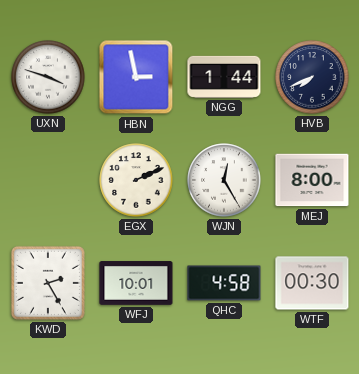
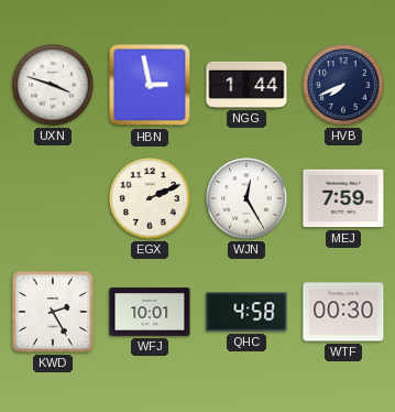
MEJ: 8:00 -> 7:59
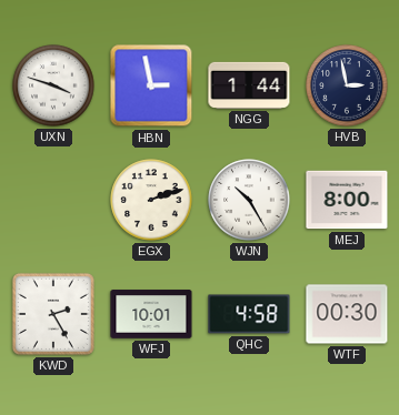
HVB: 7:41 -> 2:58
EGX: 2:11 -> 2:12
WJN: 12:25 -> 10:25
MEJ: 7:59 -> 8:00
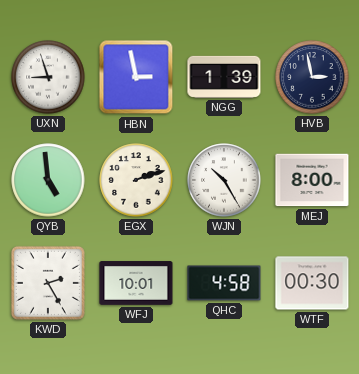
UXN: 3:48 -> 8:57
NGG: 1:44 -> 1:39
QYB: none -> 4:59
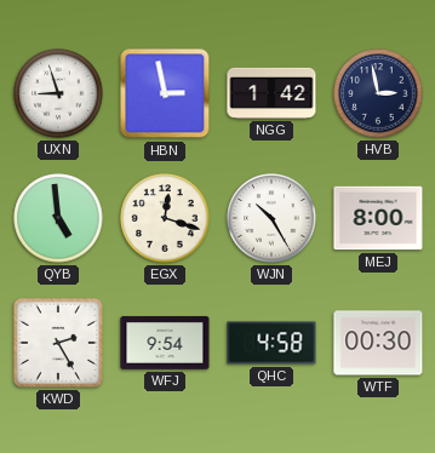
NGG: 1:39 -> 1:42
EGX: 2:12 -> 12:18
WFJ: 10:01 -> 9:54
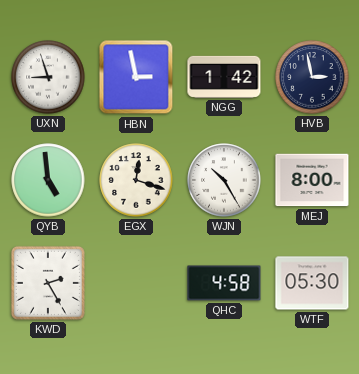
WFJ: 9:54 -> none
WTF: 00:30 -> 05:30
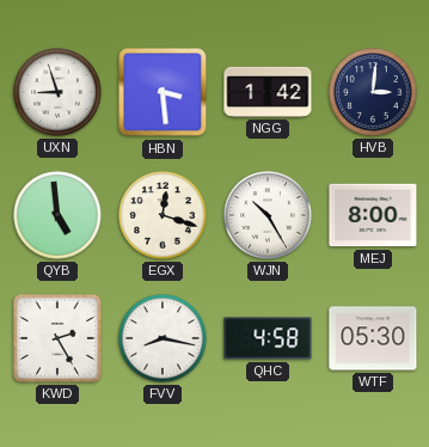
HBN: 2:58 -> 3:29
HVB: 2:58 -> 3:01
FVV: none -> 8:17
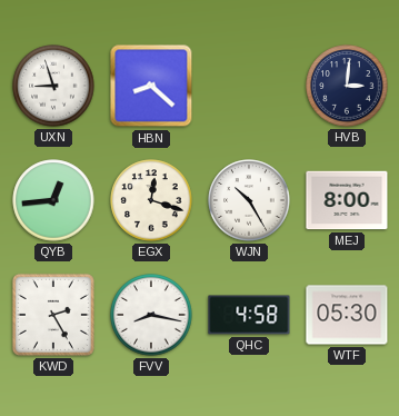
HBN: 3:29 -> 8:22
NGG: 1:42 -> none
QYB: 4:59 -> 12:44
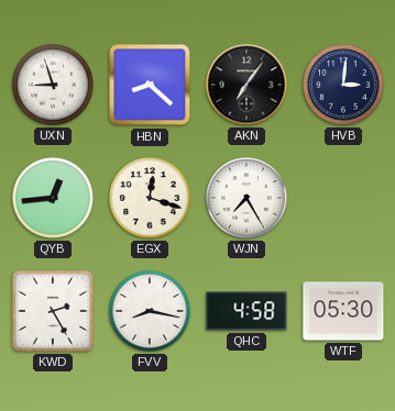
AKN: none -> 7:06
WJN: 10:25 -> 7:25
MEJ: 8:00 -> none
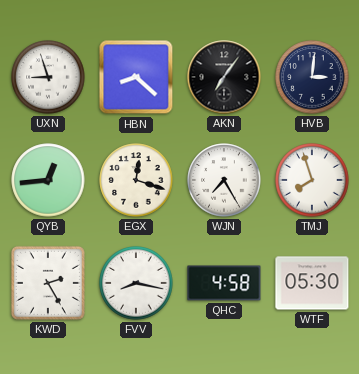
TMJ: none -> 7:57
